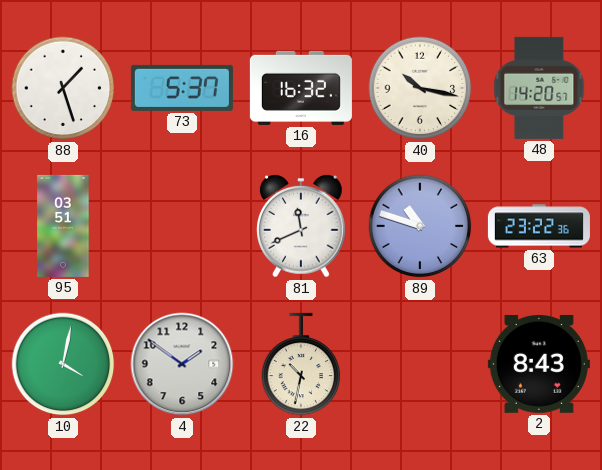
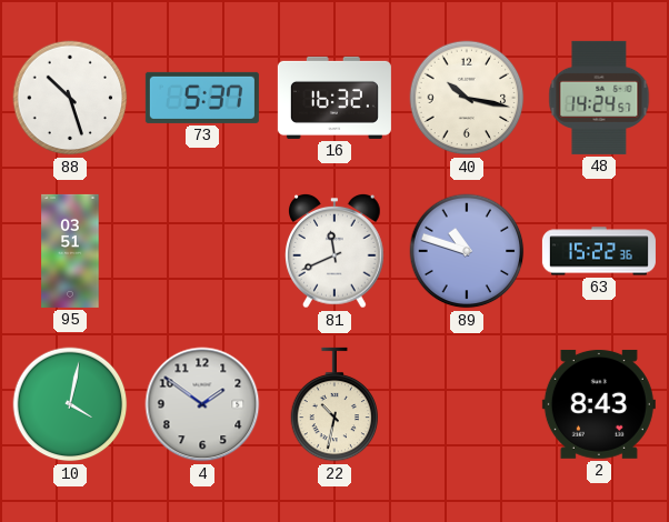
88: 1:27 -> 10:27
48: 14:20 -> 14:24
63: 23:22 -> 15:22
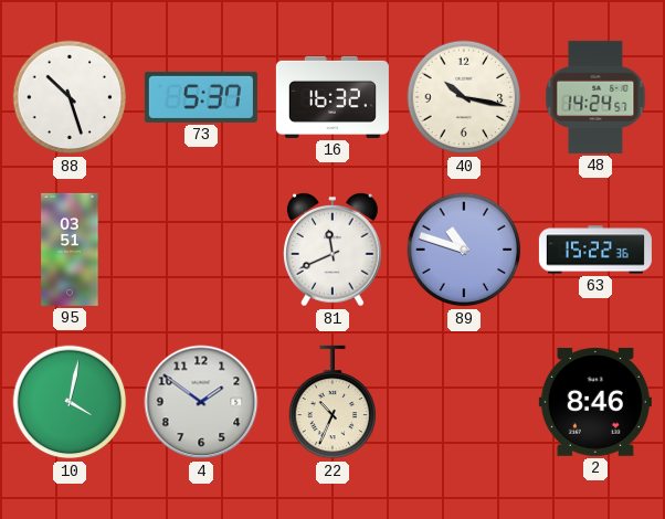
22: 10:32 -> 10:34
2: 8:43 -> 8:46
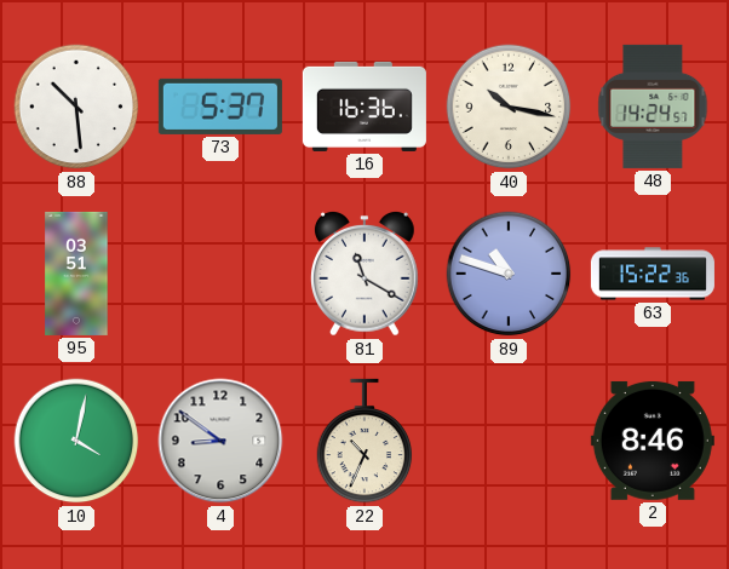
88: 10:27 -> 10:29
16: 16:32 -> 16:36
81: 11:41 -> 11:20
4: 1:51 -> 8:51
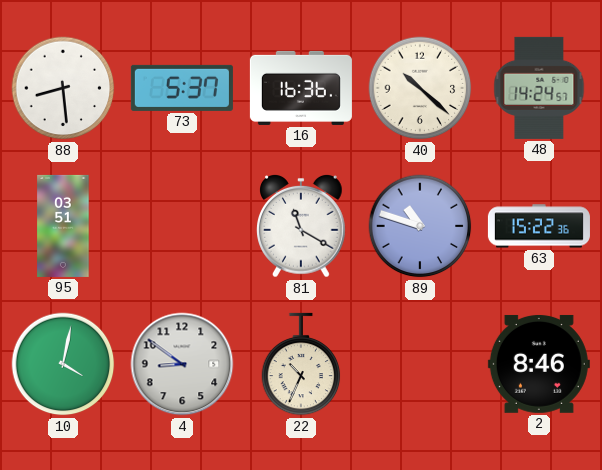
88: 10:29 -> 8:29
40: 10:17 -> 10:22
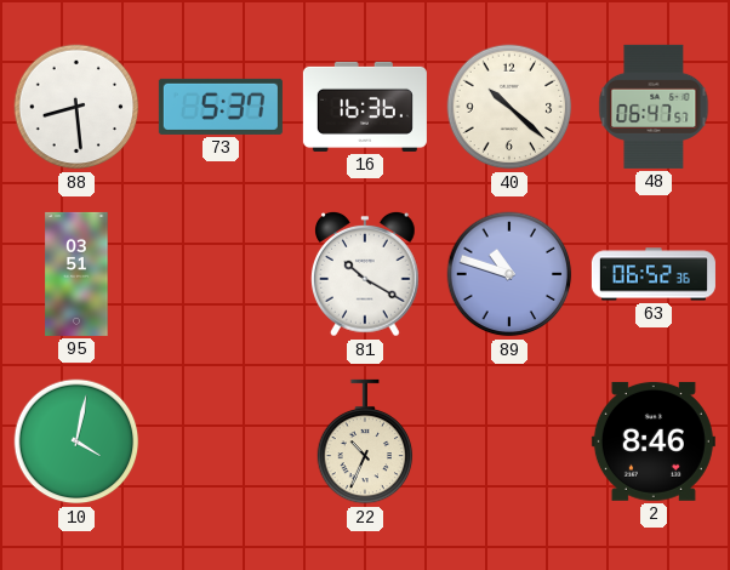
48: 14:24 -> 06:47
81: 11:20 -> 10:20
63: 15:22 -> 06:52
4: 8:51 -> none
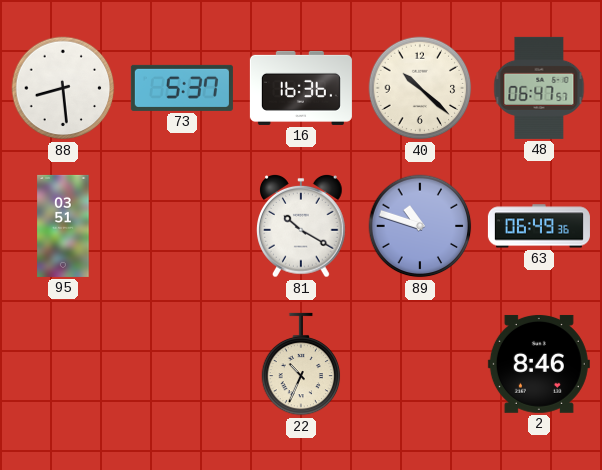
63: 06:52 -> 06:49
10: 4:02 -> none
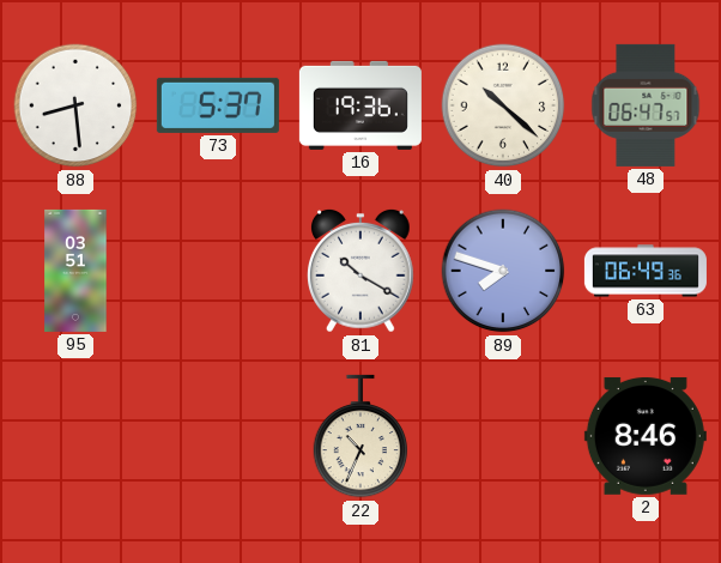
16: 16:36 -> 19:36
89: 10:48 -> 7:48
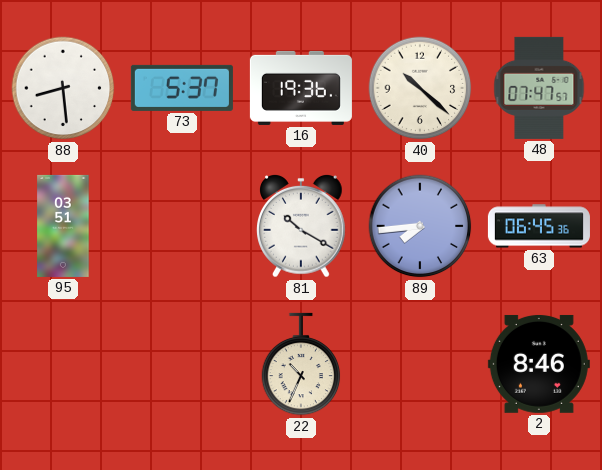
48: 06:47 -> 07:47
89: 7:48 -> 7:44
63: 06:49 -> 06:45
